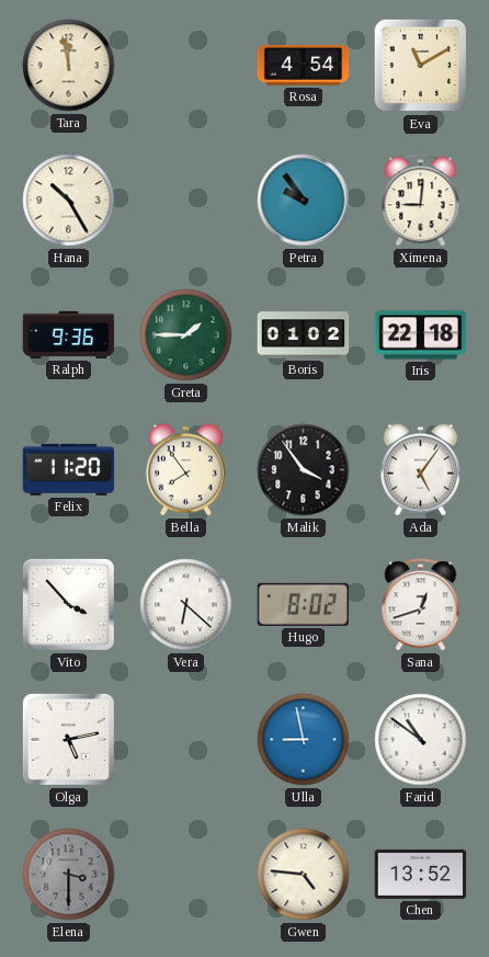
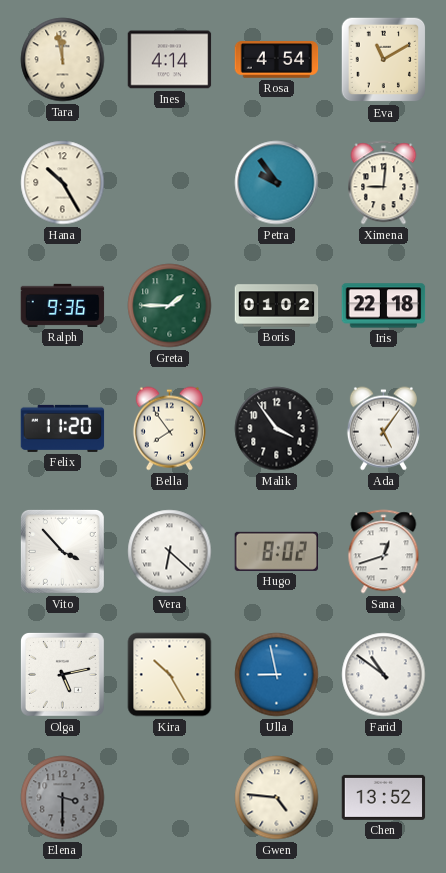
Ines: none -> 4:14
Kira: none -> 10:25
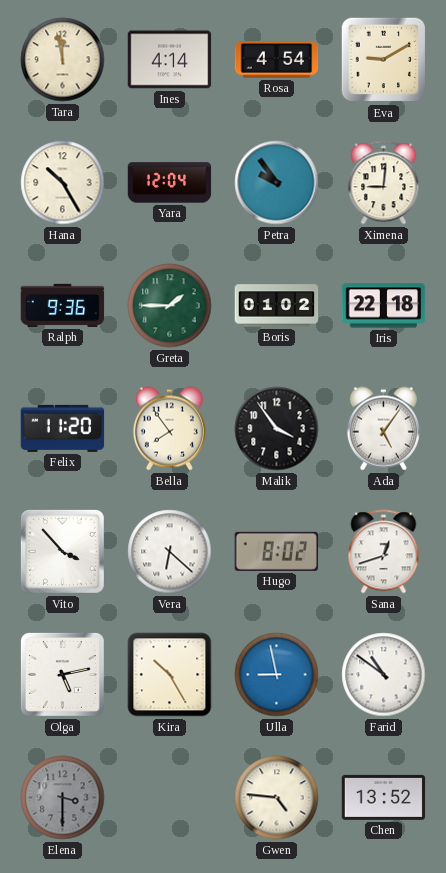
Eva: 11:10 -> 9:10
Yara: none -> 12:04
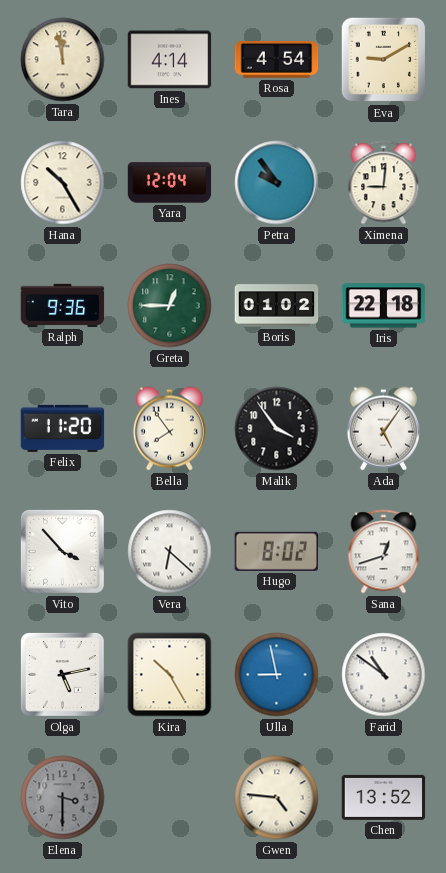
Greta: 1:45 -> 12:45
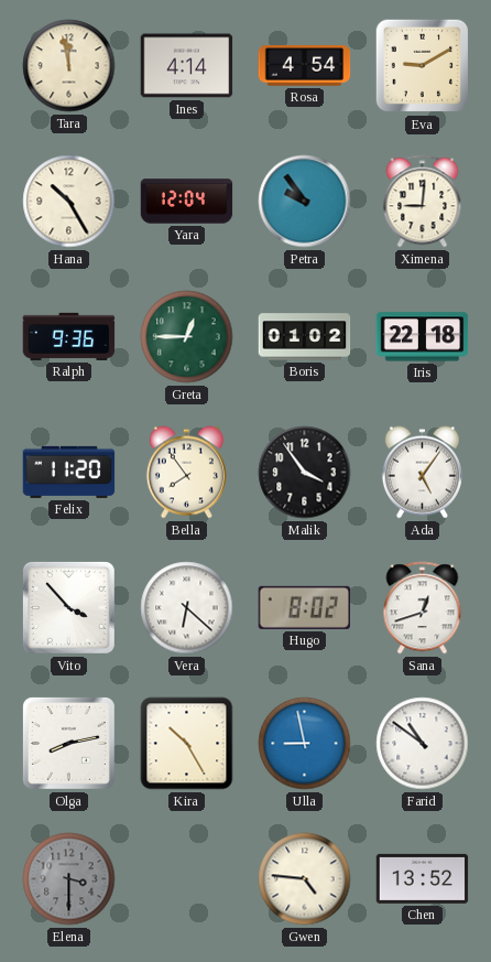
Olga: 5:13 -> 8:13
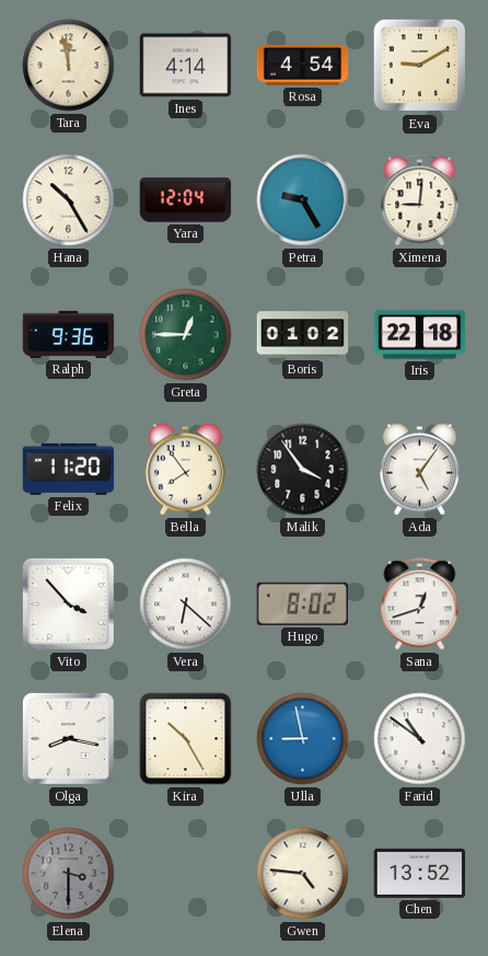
Petra: 9:54 -> 9:25
Olga: 8:13 -> 8:17
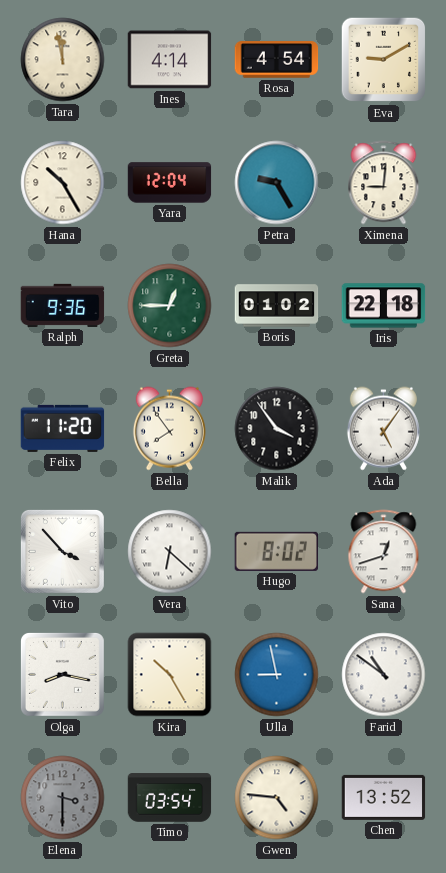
Timo: none -> 03:54
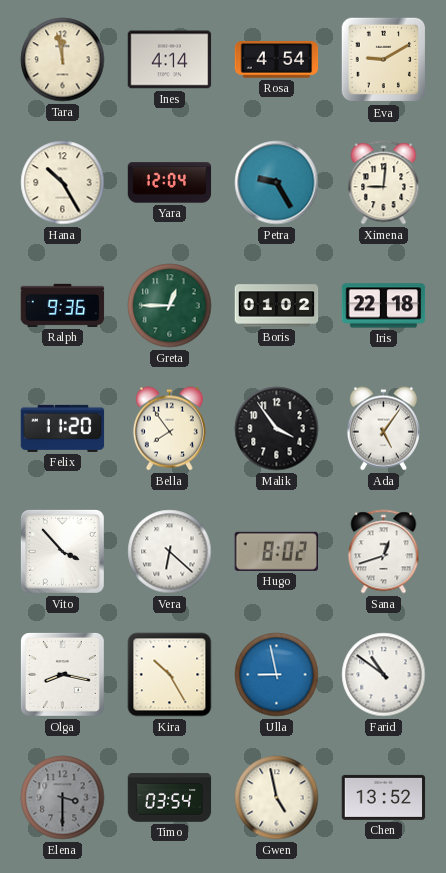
Gwen: 4:46 -> 4:58
